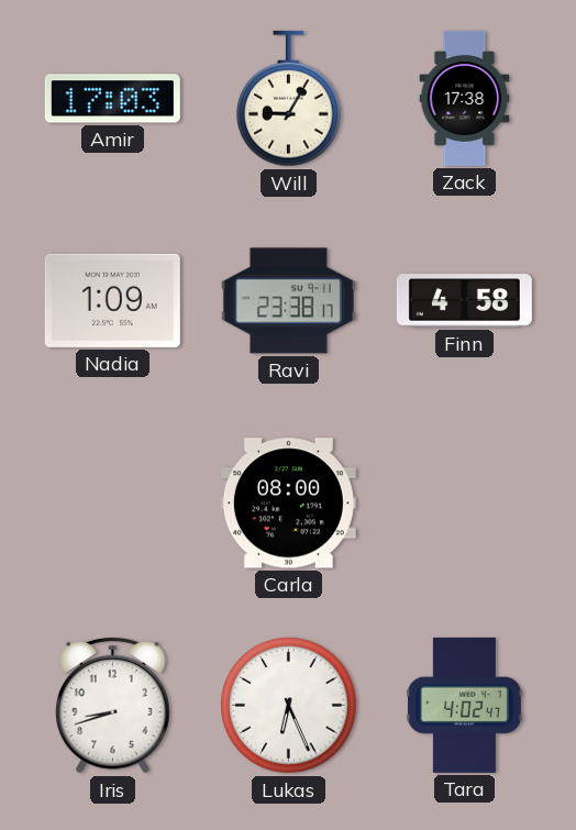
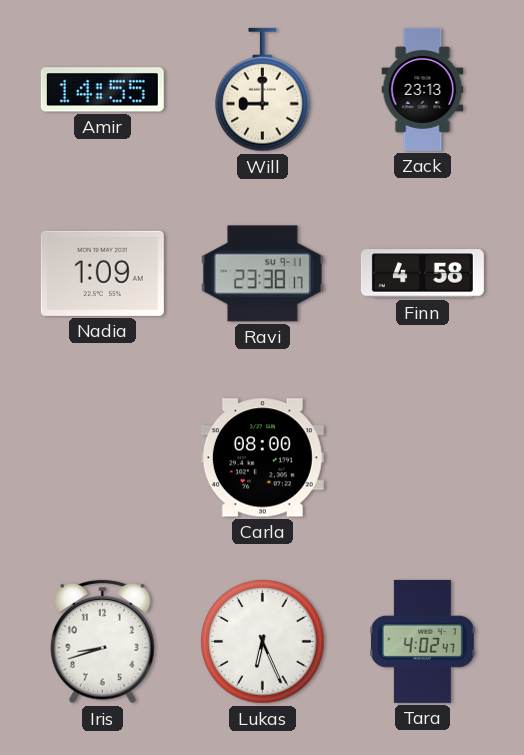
Amir: 17:03 -> 14:55
Will: 9:05 -> 9:00
Zack: 17:38 -> 23:13
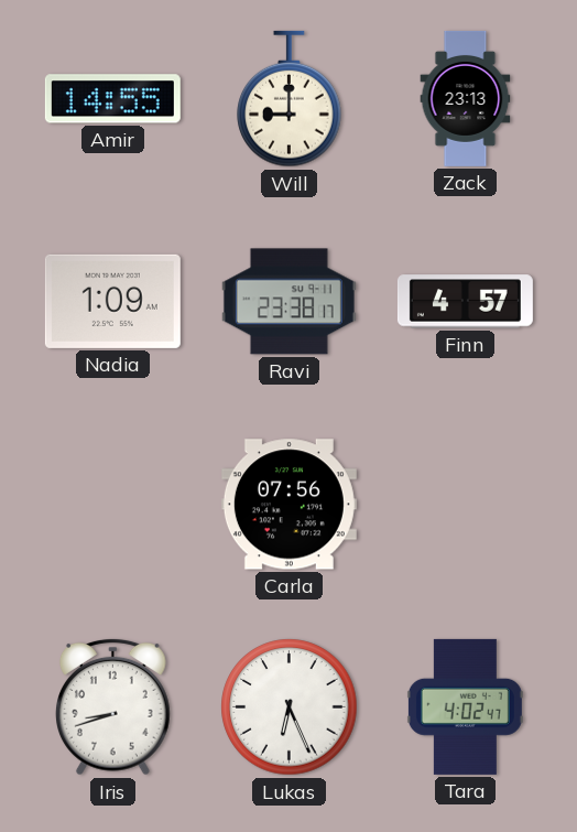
Finn: 4:58 -> 4:57
Carla: 08:00 -> 07:56
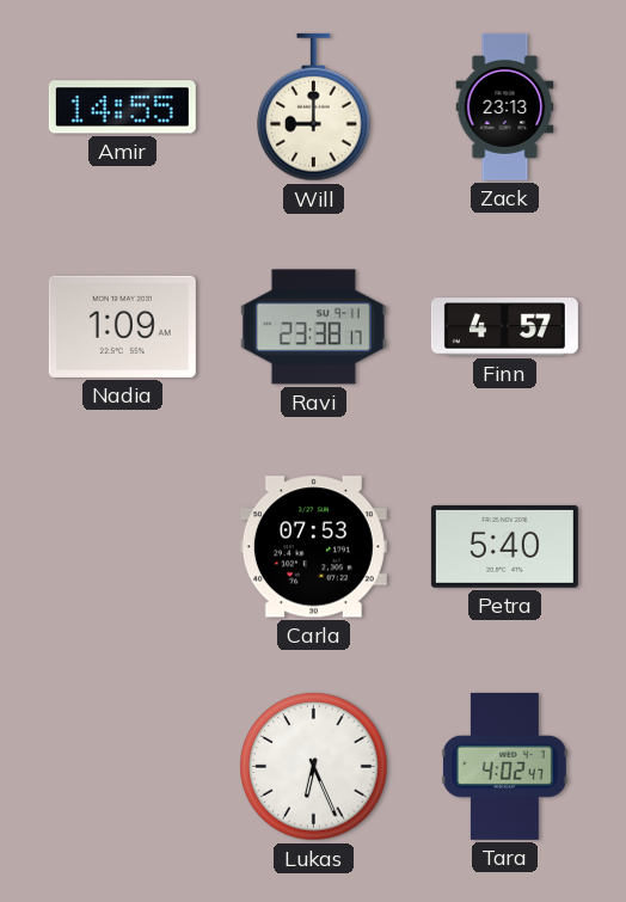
Carla: 07:56 -> 07:53
Petra: none -> 5:40
Iris: 8:42 -> none
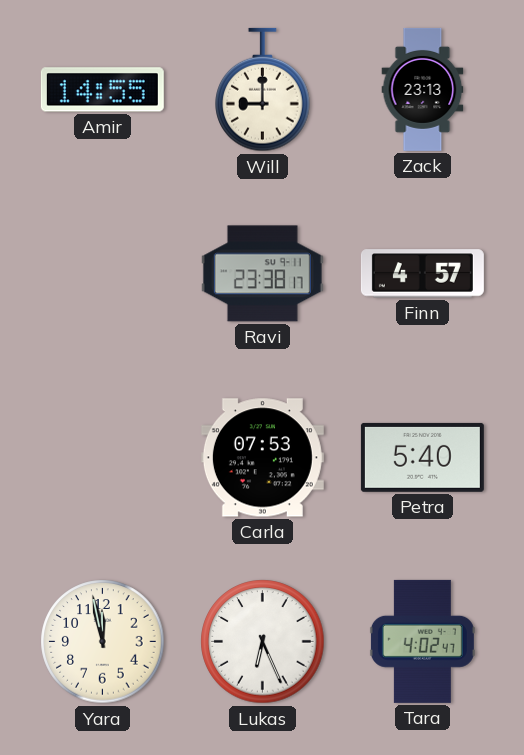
Nadia: 1:09 -> none
Yara: none -> 11:58
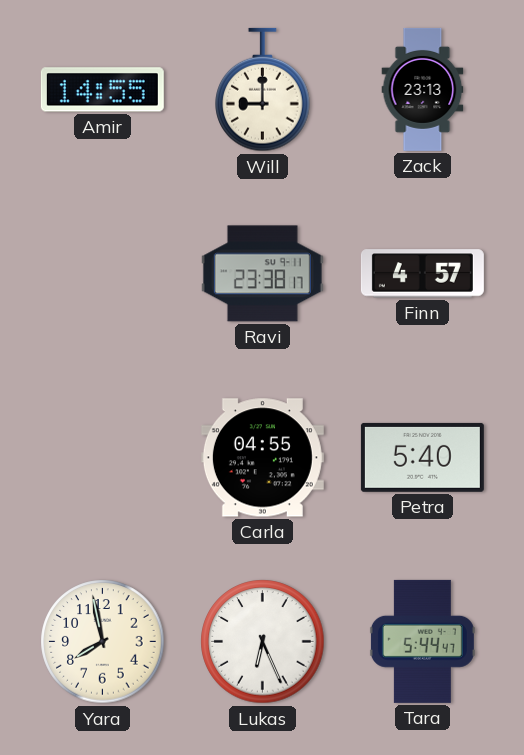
Carla: 07:53 -> 04:55
Yara: 11:58 -> 7:58
Tara: 4:02 -> 5:44
